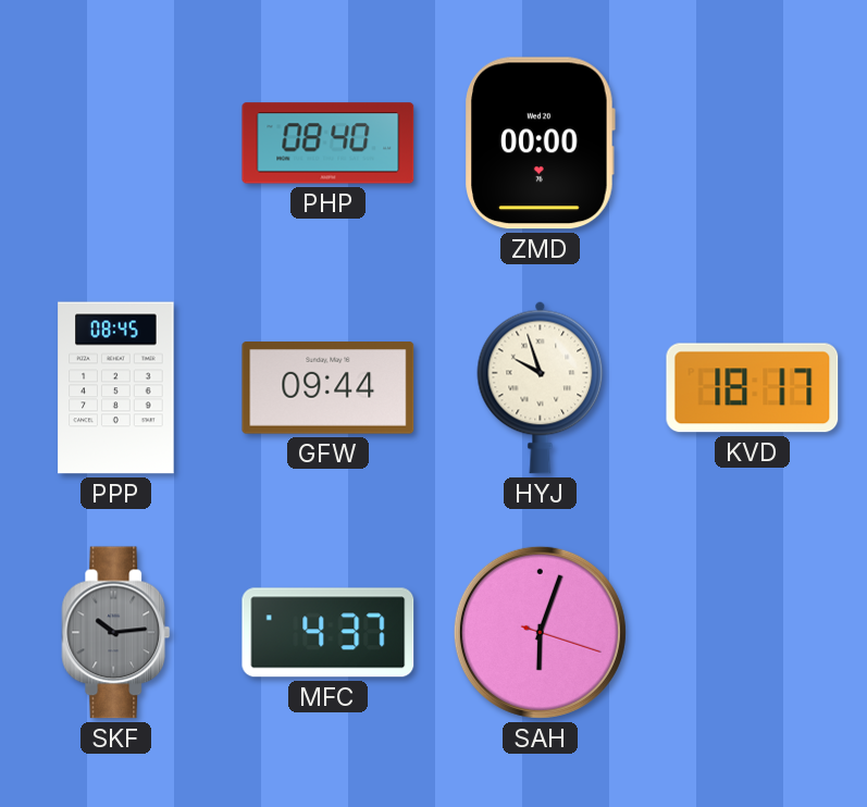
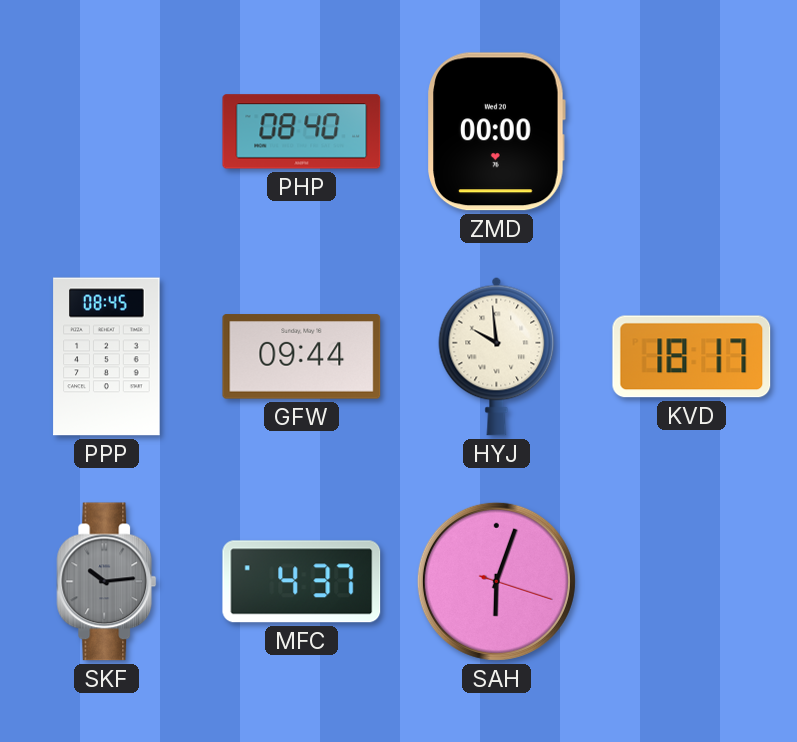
HYJ: 9:57 -> 9:59
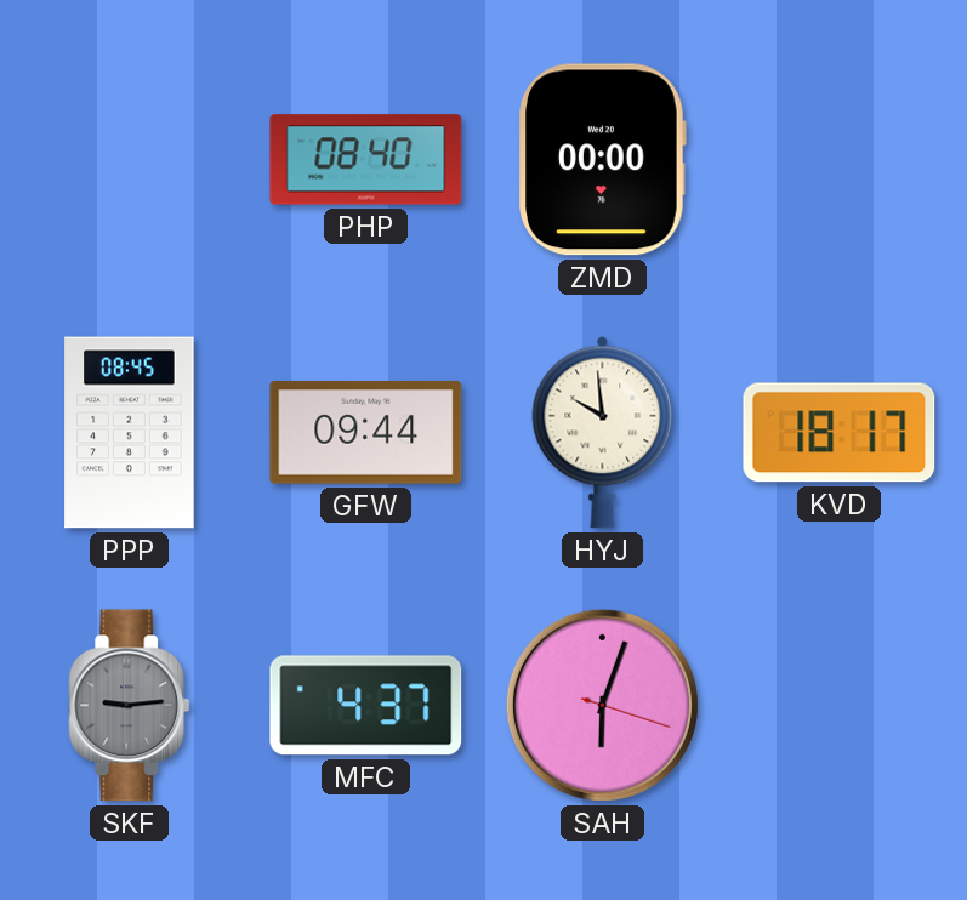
SKF: 10:14 -> 9:14
